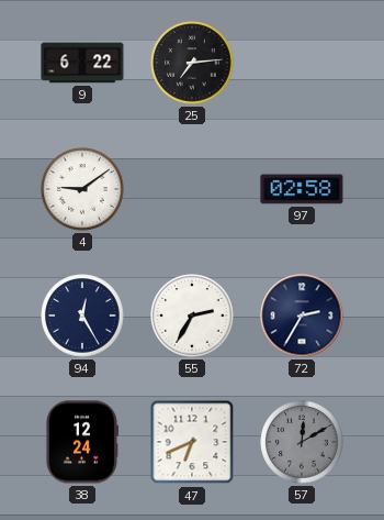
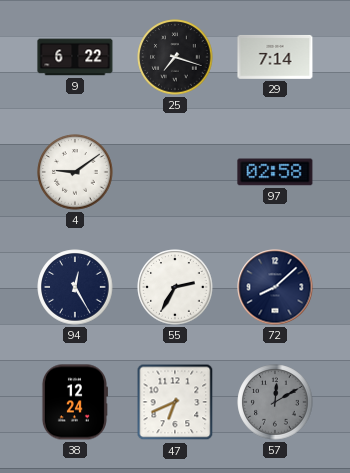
25: 7:14 -> 7:18
29: none -> 7:14
72: 2:35 -> 8:08
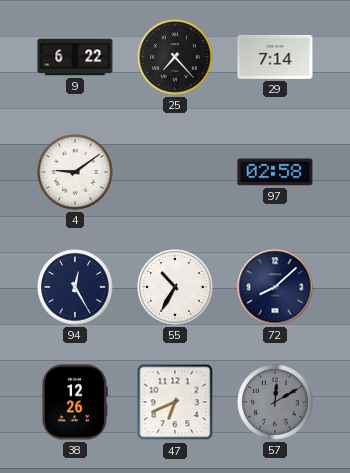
25: 7:18 -> 7:23
55: 2:35 -> 10:35
38: 12:24 -> 12:26
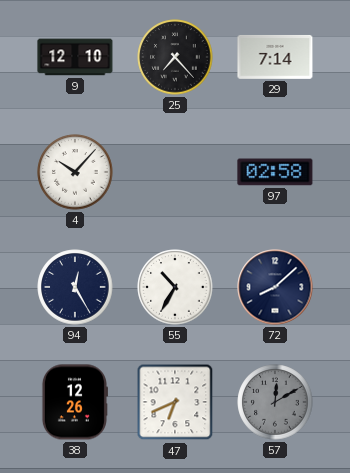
9: 6:22 -> 12:10
4: 9:09 -> 10:07
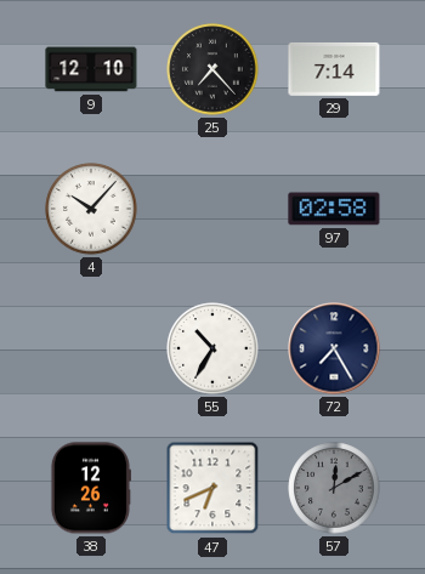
94: 12:25 -> none
72: 8:08 -> 7:25
